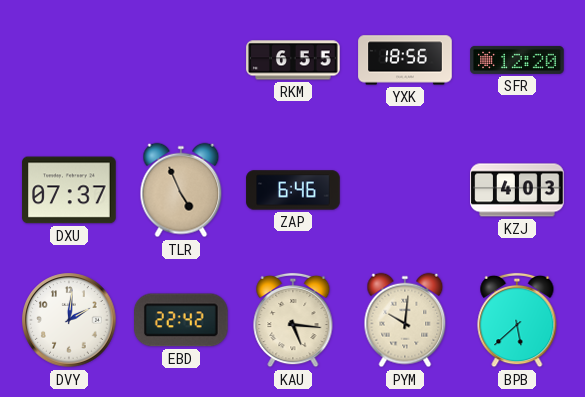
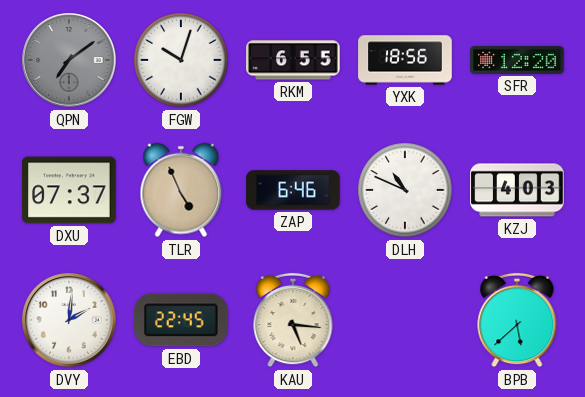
QPN: none -> 7:09
FGW: none -> 10:03
DLH: none -> 10:49
EBD: 22:42 -> 22:45
PYM: 10:01 -> none
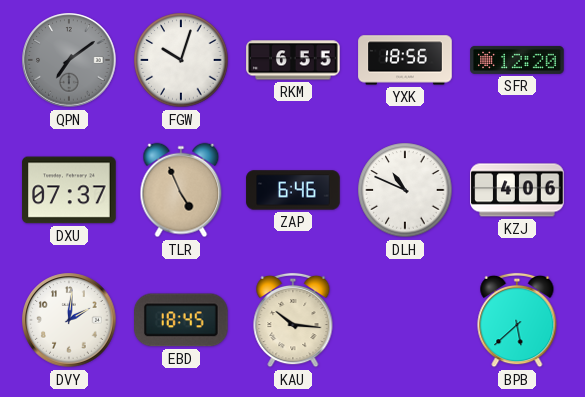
KZJ: 4:03 -> 4:06
EBD: 22:45 -> 18:45
KAU: 5:16 -> 10:16
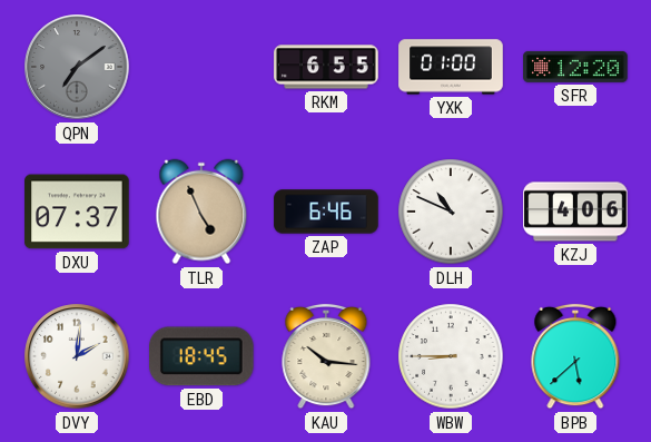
FGW: 10:03 -> none
YXK: 18:56 -> 01:00
WBW: none -> 8:45
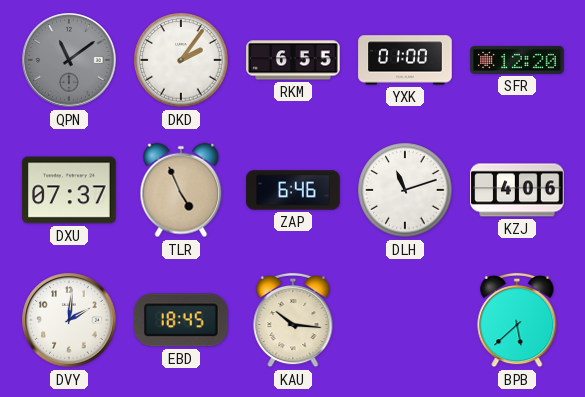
QPN: 7:09 -> 11:09
DKD: none -> 2:06
DLH: 10:49 -> 11:12
WBW: 8:45 -> none
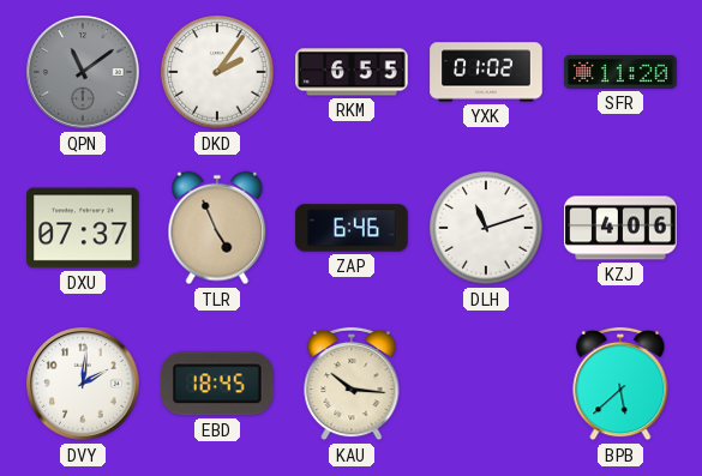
YXK: 01:00 -> 01:02
SFR: 12:20 -> 11:20
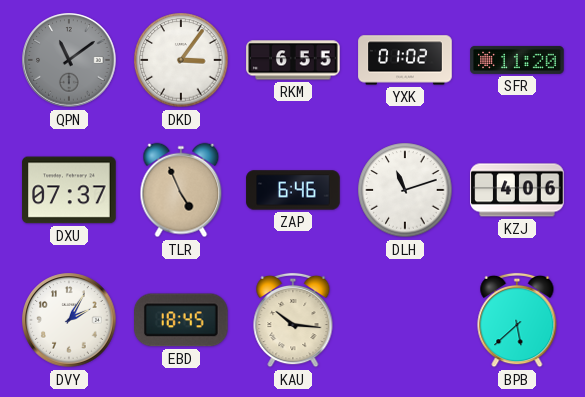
DKD: 2:06 -> 3:06
DVY: 2:01 -> 2:05
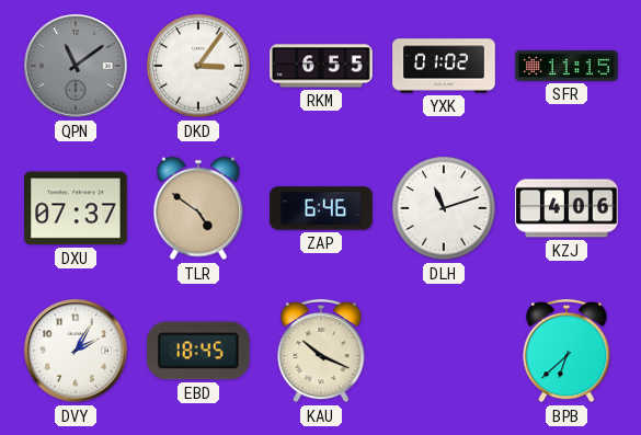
SFR: 11:20 -> 11:15
TLR: 4:56 -> 4:51
KAU: 10:16 -> 10:19
BPB: 5:38 -> 6:38
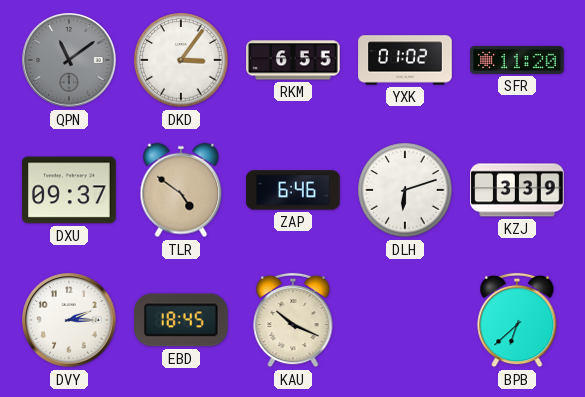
SFR: 11:15 -> 11:20
DXU: 07:37 -> 09:37
DLH: 11:12 -> 6:12
KZJ: 4:06 -> 3:39
DVY: 2:05 -> 2:15
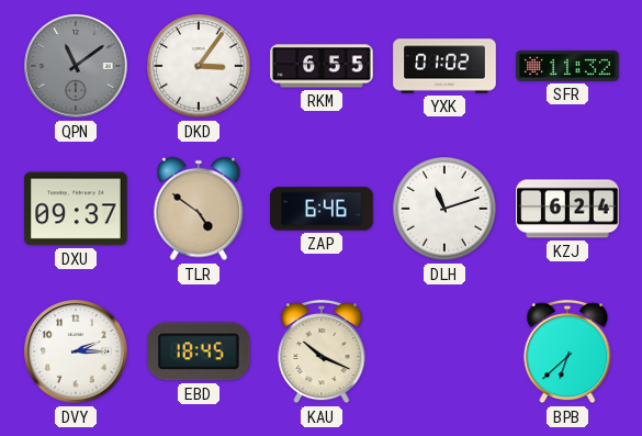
SFR: 11:20 -> 11:32
DLH: 6:12 -> 11:12
KZJ: 3:39 -> 6:24
